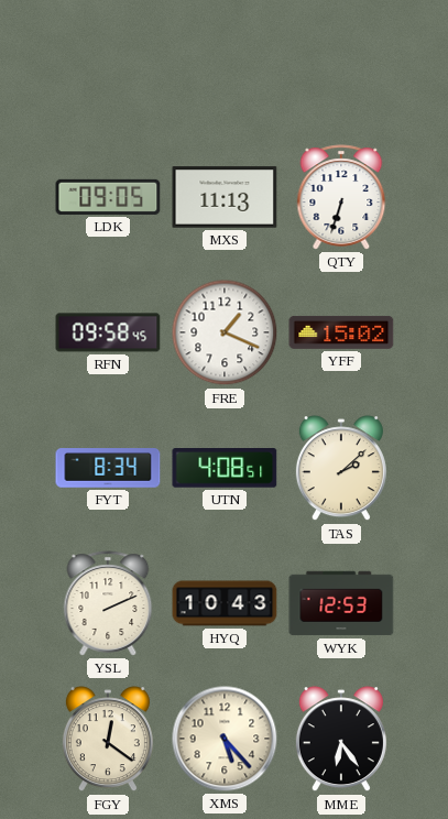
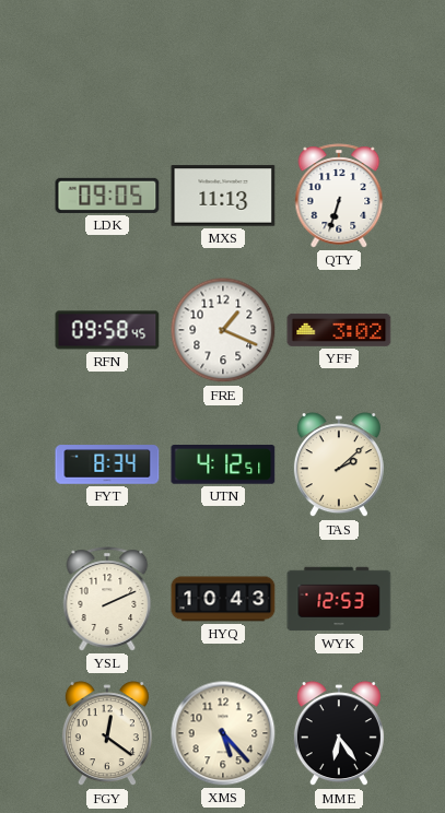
YFF: 15:02 -> 3:02
UTN: 4:08 -> 4:12
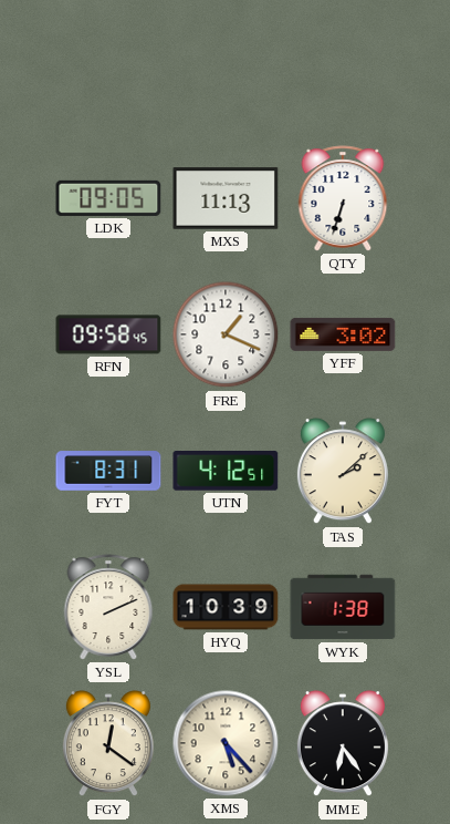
FYT: 8:34 -> 8:31
HYQ: 10:43 -> 10:39
WYK: 12:53 -> 1:38
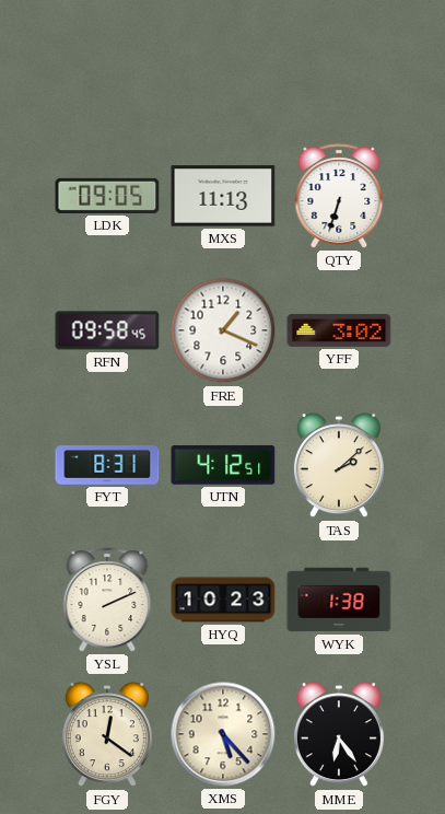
HYQ: 10:39 -> 10:23
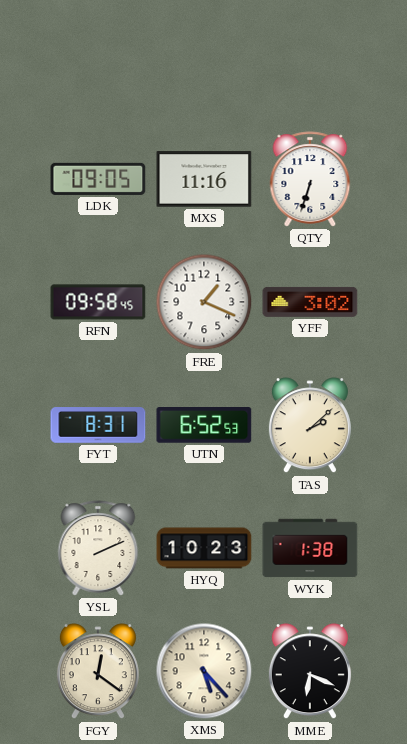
MXS: 11:13 -> 11:16
UTN: 4:12 -> 6:52
MME: 6:24 -> 6:19
